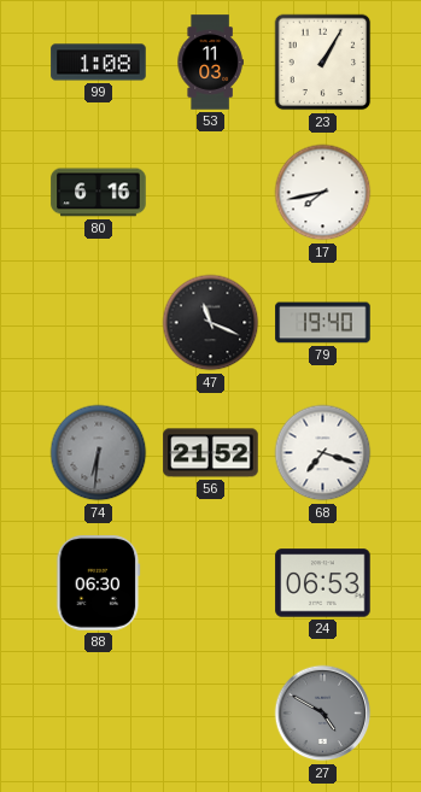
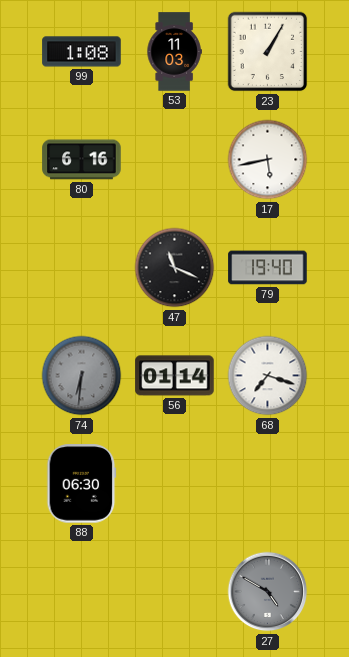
17: 7:43 -> 5:43
56: 21:52 -> 01:14
24: 06:53 -> none
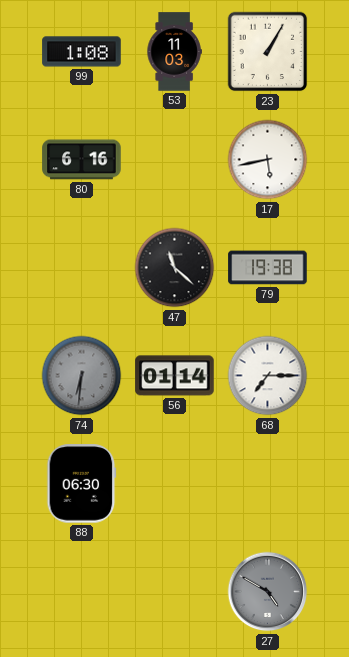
47: 11:19 -> 11:22
79: 19:40 -> 19:38
68: 7:18 -> 7:15
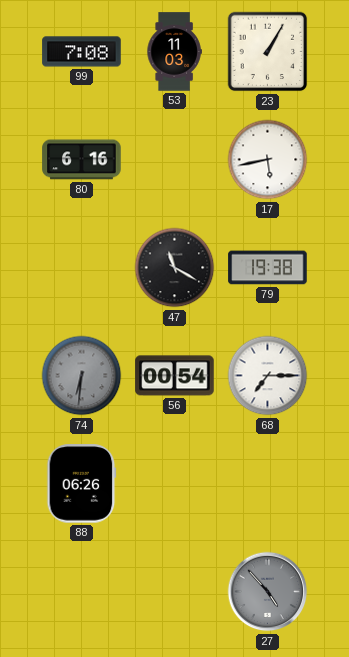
99: 1:08 -> 7:08
47: 11:22 -> 11:20
56: 01:14 -> 00:54
88: 06:30 -> 06:26
27: 4:50 -> 4:53
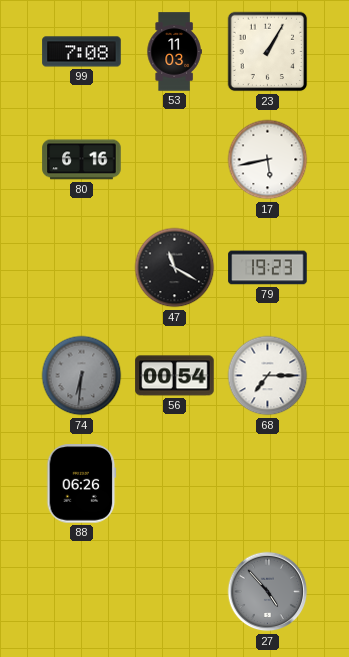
79: 19:38 -> 19:23
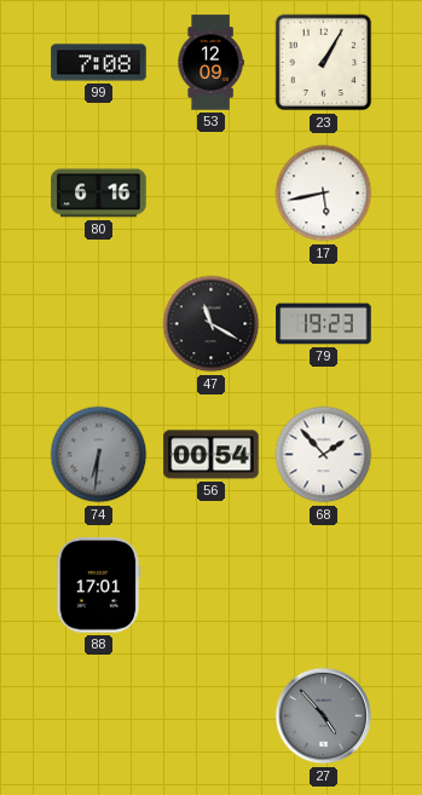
53: 11:03 -> 12:09
68: 7:15 -> 1:53
88: 06:26 -> 17:01
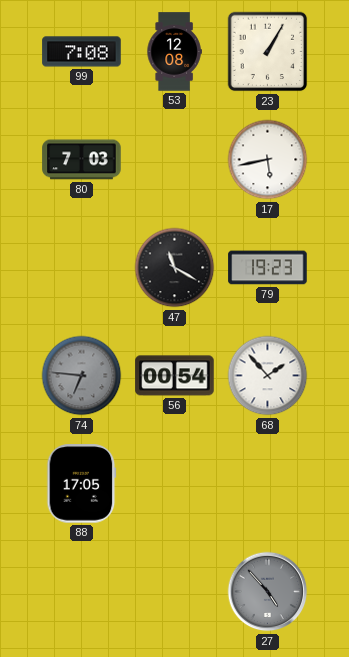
53: 12:09 -> 12:08
80: 6:16 -> 7:03
74: 6:31 -> 6:46
88: 17:01 -> 17:05
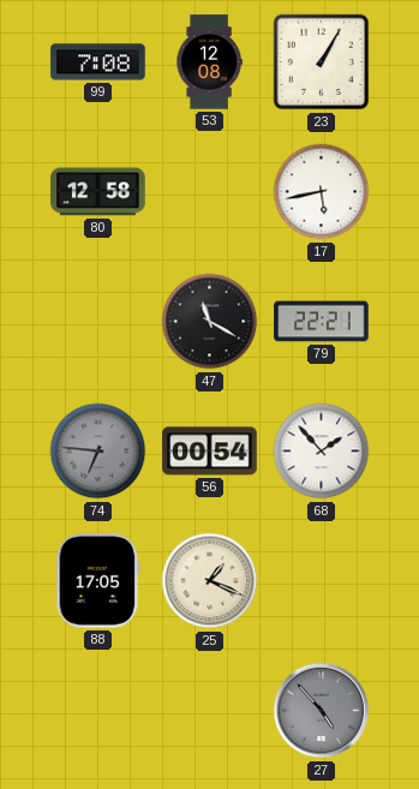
80: 7:03 -> 12:58
79: 19:23 -> 22:21
25: none -> 1:19
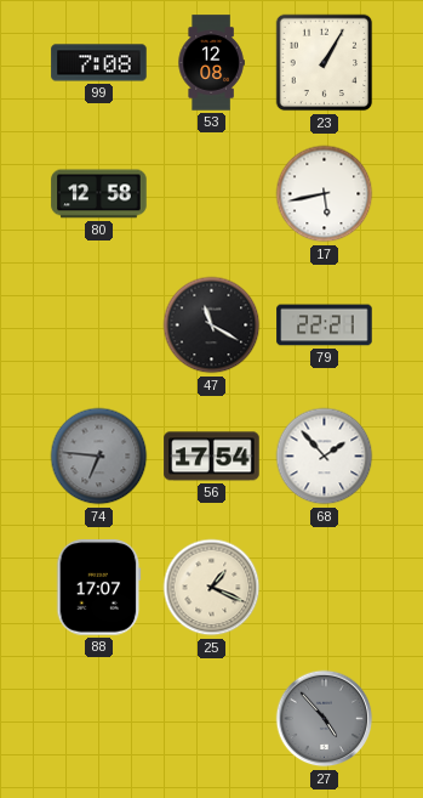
56: 00:54 -> 17:54
88: 17:05 -> 17:07
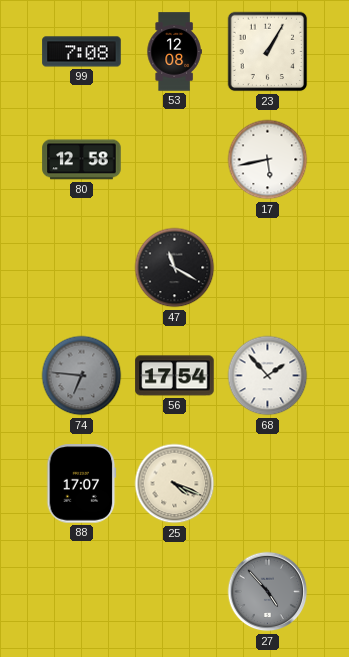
79: 22:21 -> none
25: 1:19 -> 4:19
